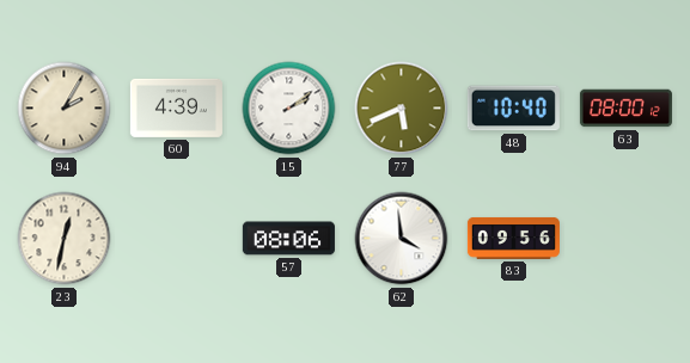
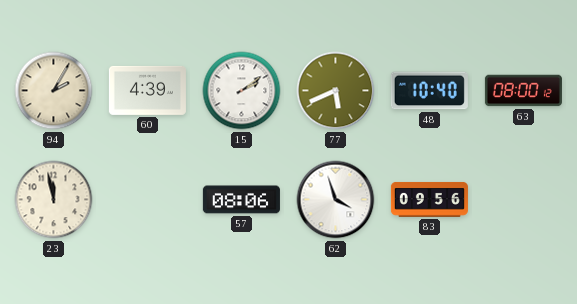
23: 12:32 -> 11:58
62: 3:59 -> 3:57
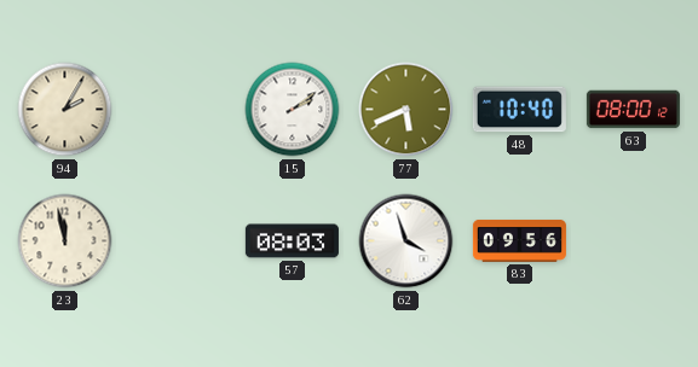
60: 4:39 -> none
57: 08:06 -> 08:03
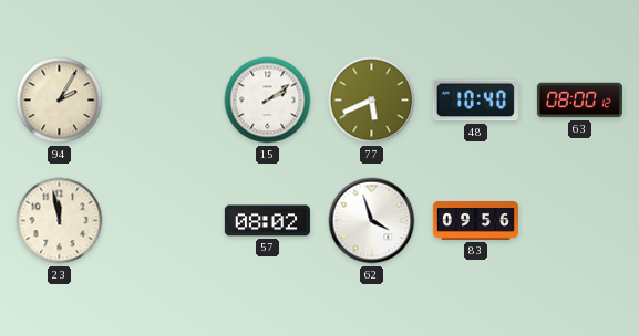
57: 08:03 -> 08:02
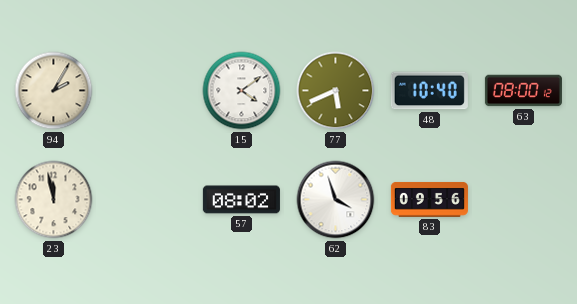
15: 2:09 -> 4:09
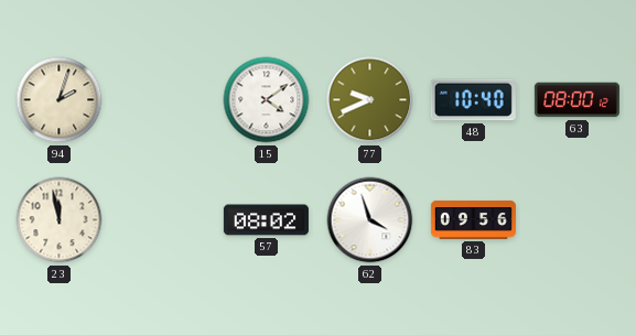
94: 2:05 -> 2:03
77: 5:41 -> 9:41
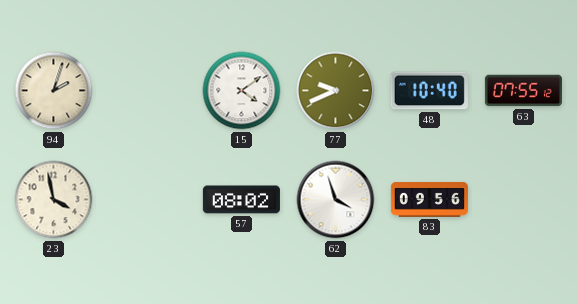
63: 08:00 -> 07:55
23: 11:58 -> 3:58
